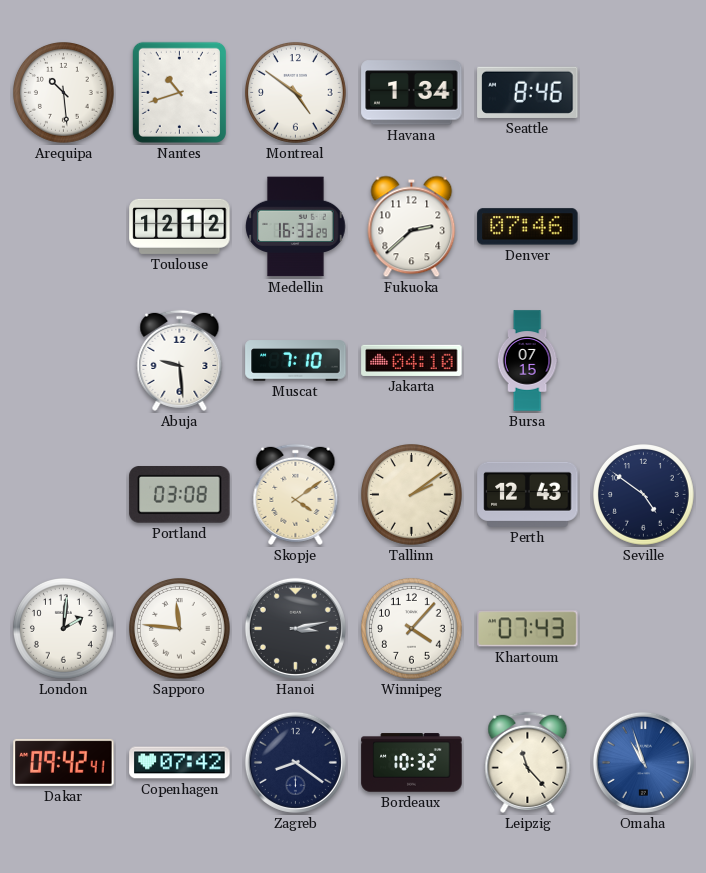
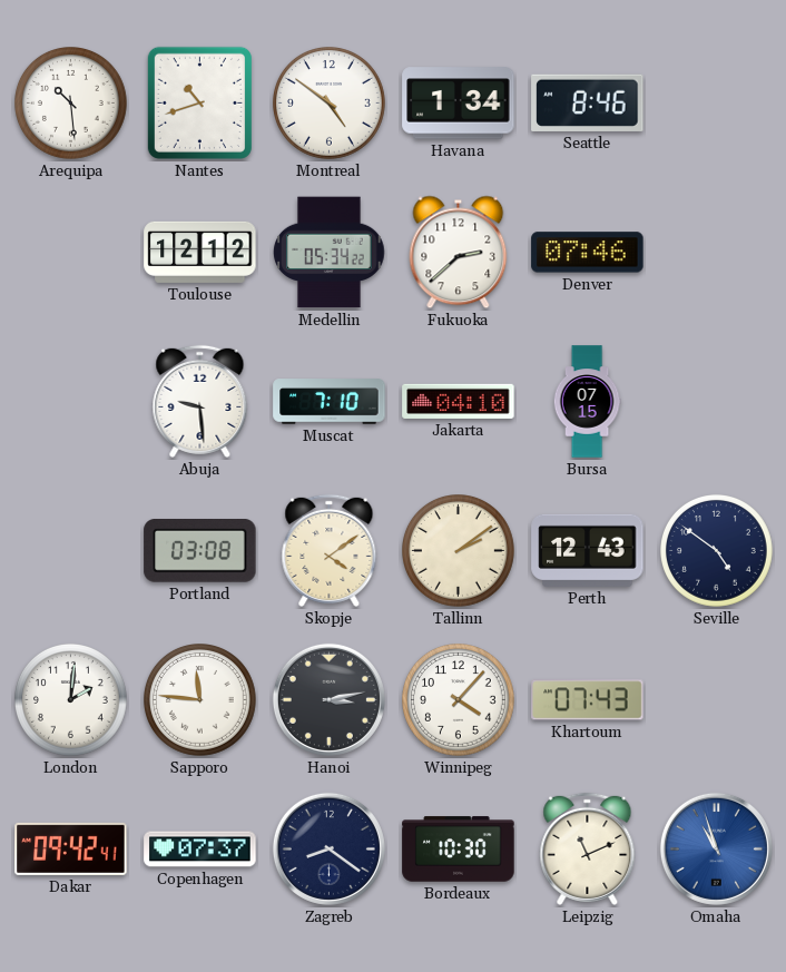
Medellin: 16:33 -> 05:34
Copenhagen: 07:42 -> 07:37
Bordeaux: 10:32 -> 10:30
Leipzig: 11:23 -> 11:11
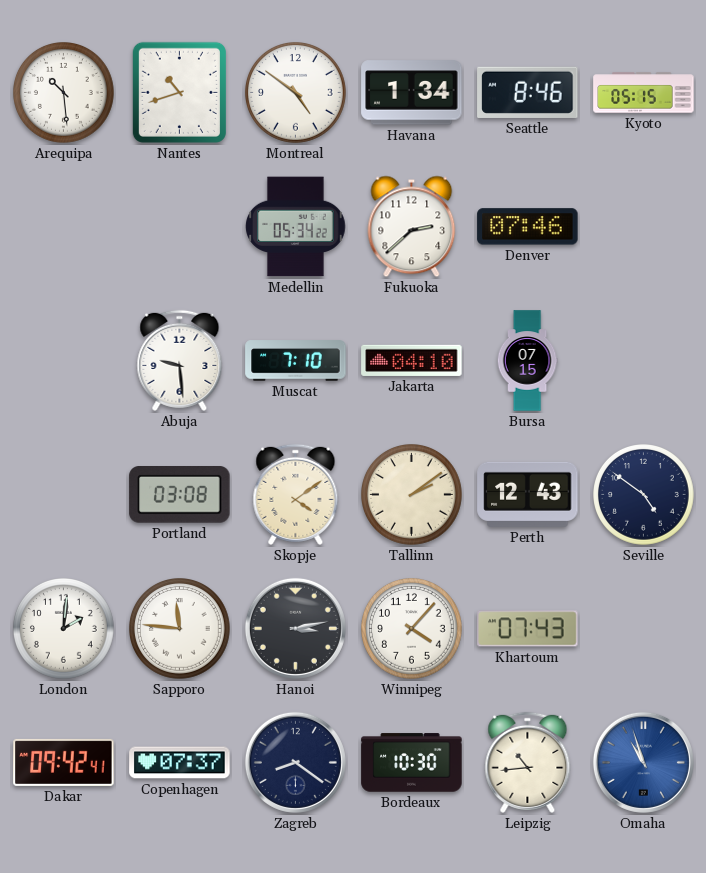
Kyoto: none -> 05:15
Toulouse: 12:12 -> none
Leipzig: 11:11 -> 10:44
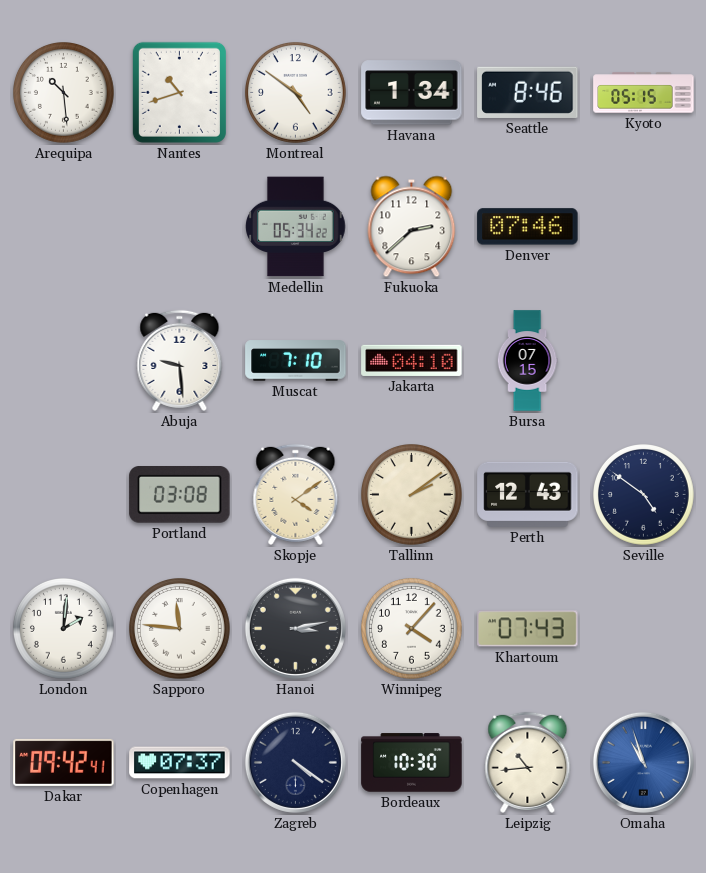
Zagreb: 8:21 -> 4:21
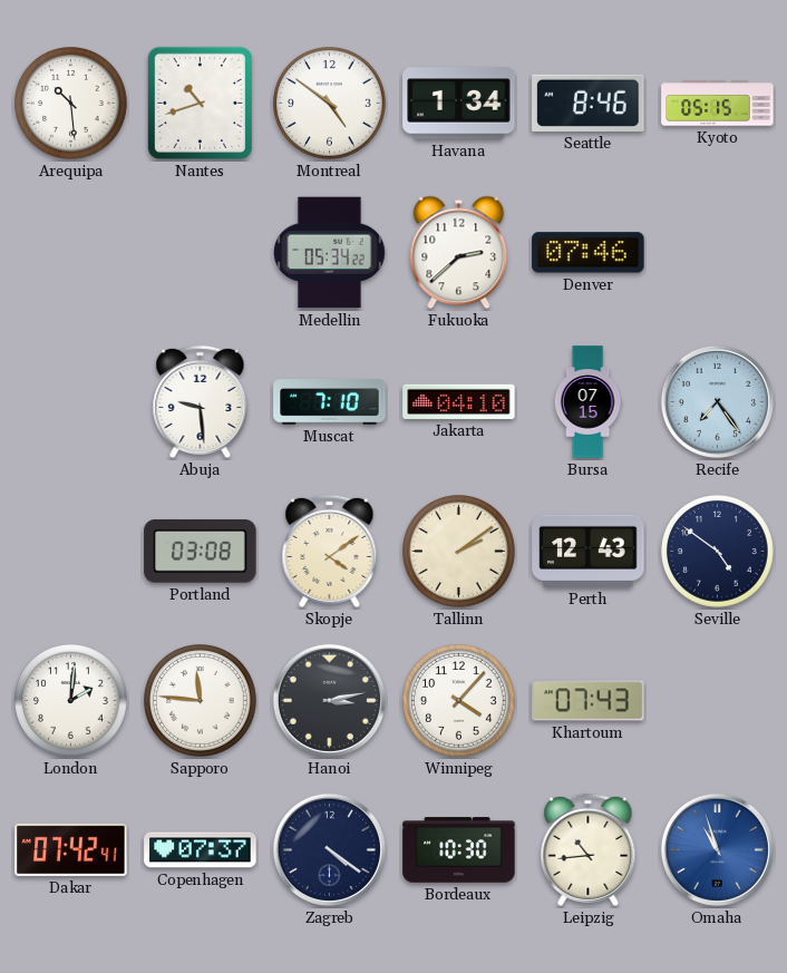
Recife: none -> 7:24
Dakar: 09:42 -> 07:42
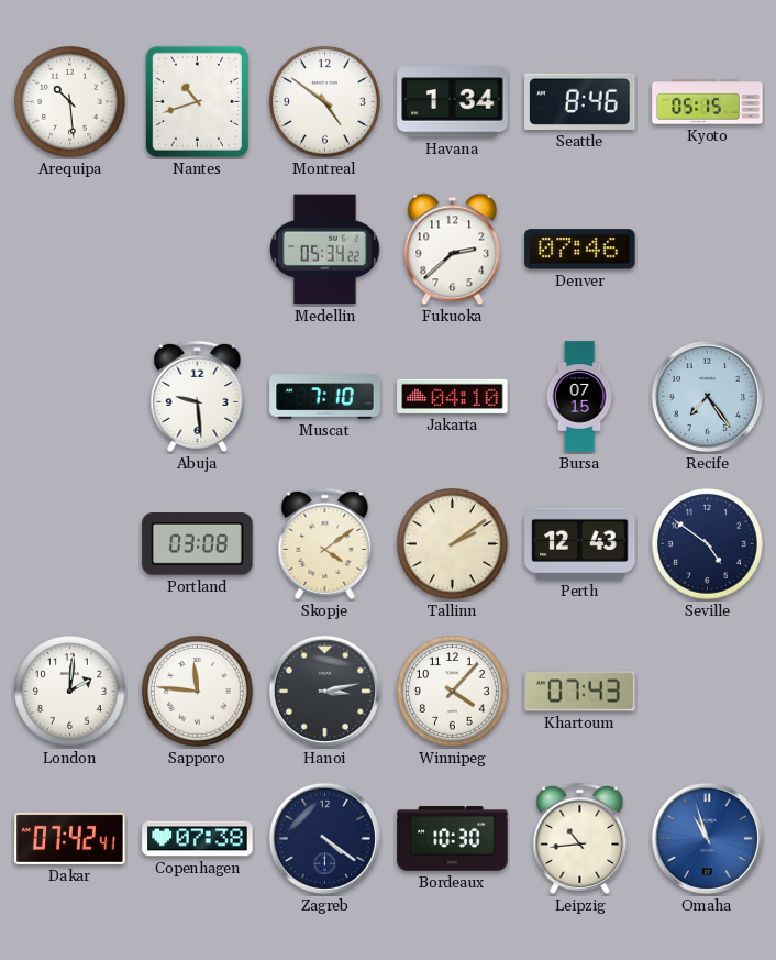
Copenhagen: 07:37 -> 07:38
